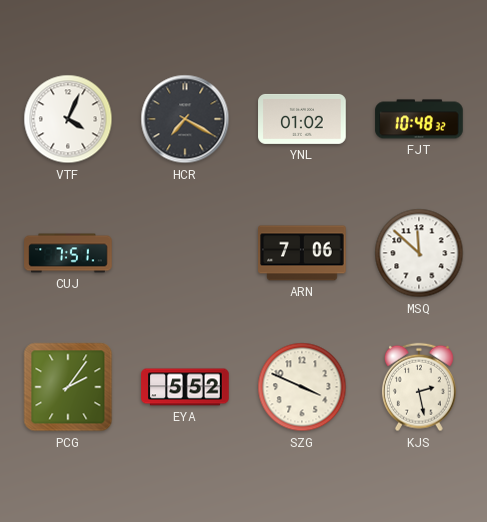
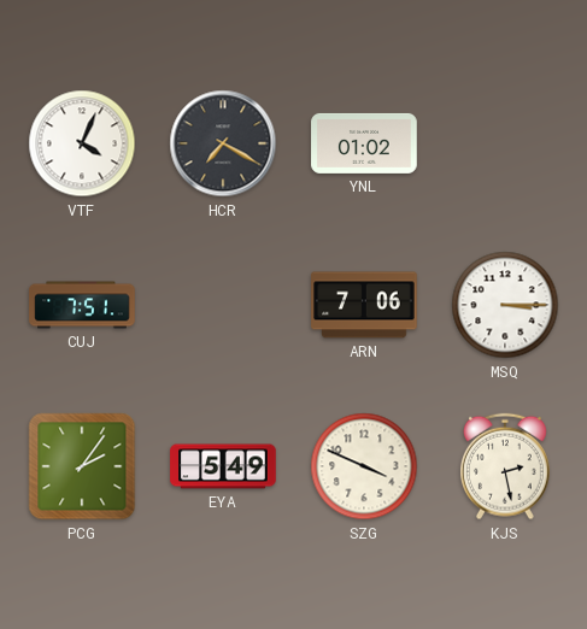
FJT: 10:48 -> none
MSQ: 11:52 -> 3:15
EYA: 5:52 -> 5:49
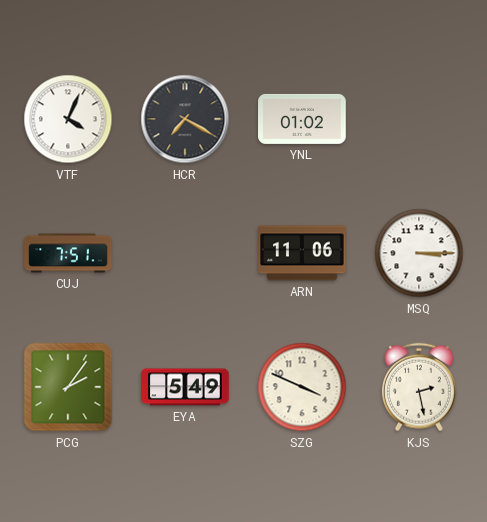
ARN: 7:06 -> 11:06
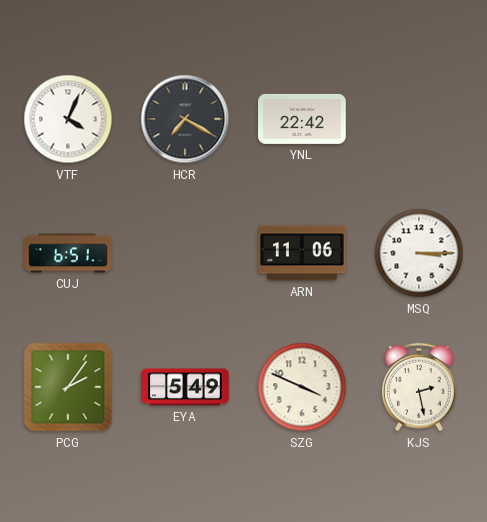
YNL: 01:02 -> 22:42
CUJ: 7:51 -> 6:51
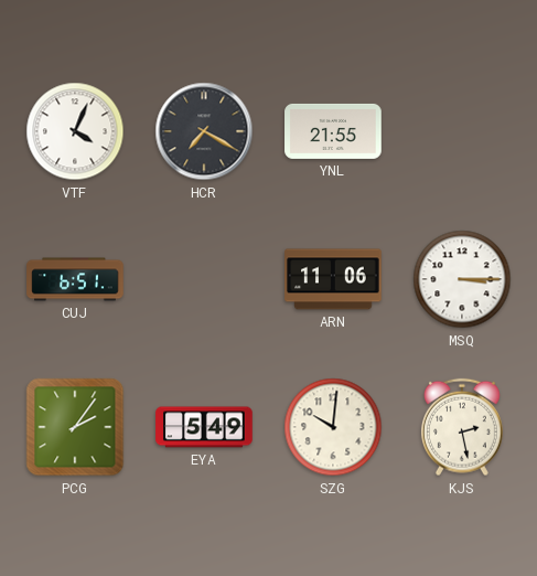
YNL: 22:42 -> 21:55
SZG: 3:49 -> 10:01
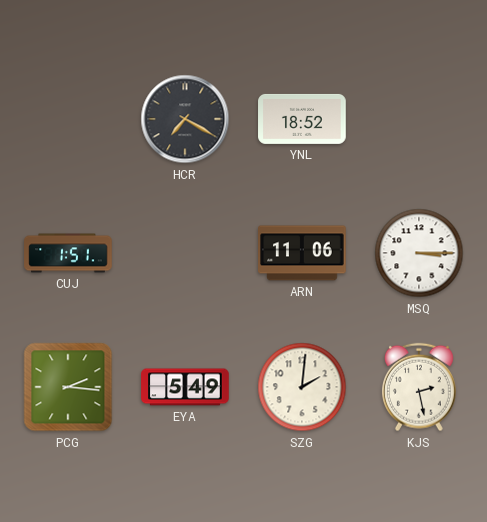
VTF: 4:04 -> none
YNL: 21:55 -> 18:52
CUJ: 6:51 -> 1:51
PCG: 2:06 -> 2:16
SZG: 10:01 -> 2:01
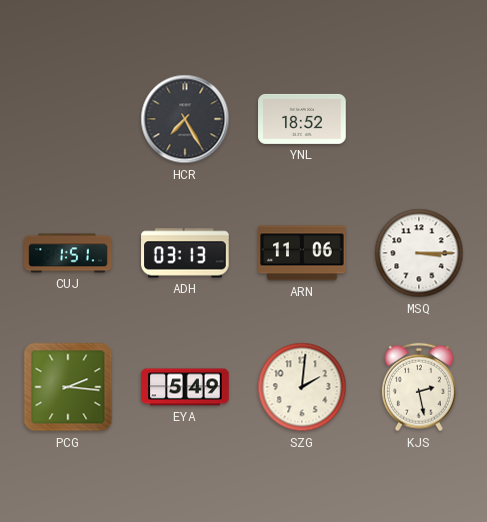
HCR: 7:20 -> 7:25
ADH: none -> 03:13
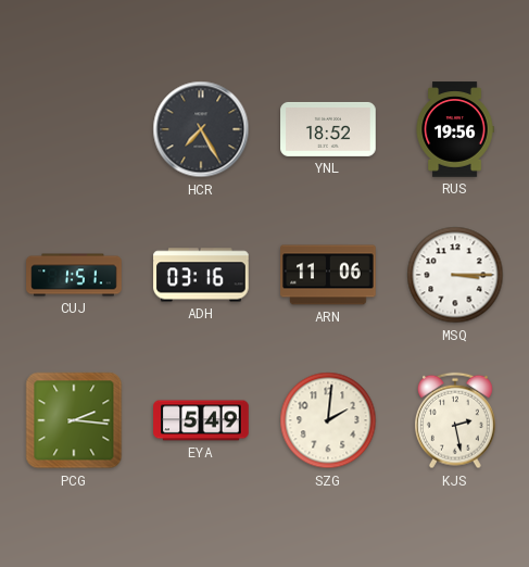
RUS: none -> 19:56
ADH: 03:13 -> 03:16
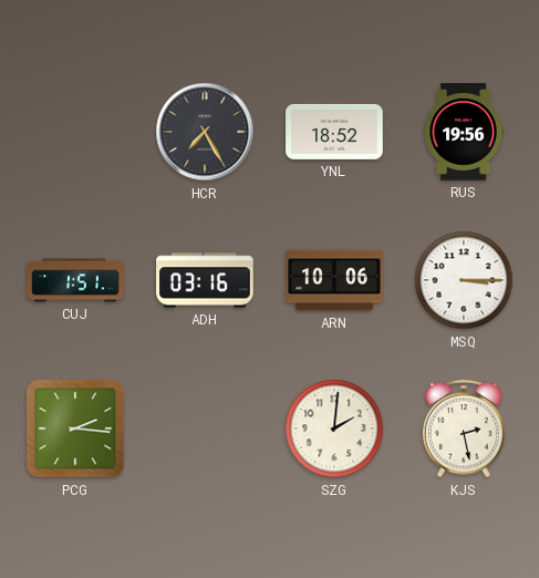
ARN: 11:06 -> 10:06
EYA: 5:49 -> none
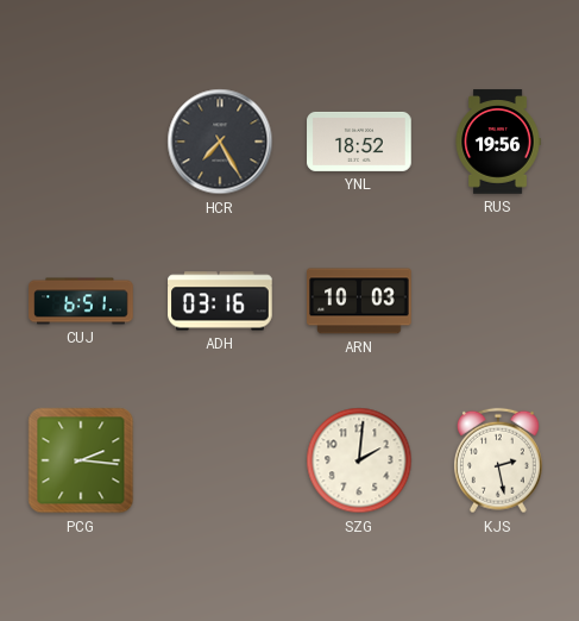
CUJ: 1:51 -> 6:51
ARN: 10:06 -> 10:03
MSQ: 3:15 -> none
